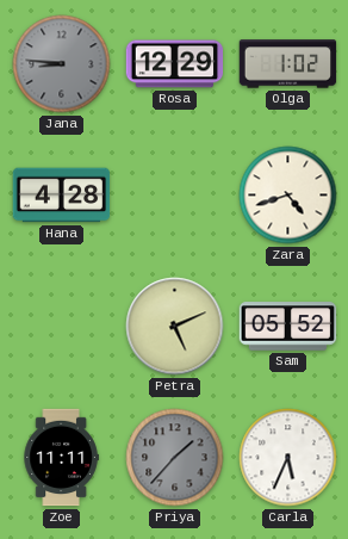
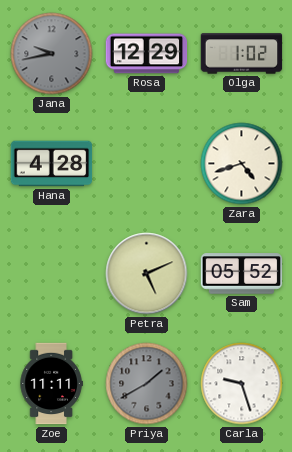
Jana: 8:46 -> 9:43
Priya: 1:37 -> 1:40
Carla: 5:34 -> 9:27
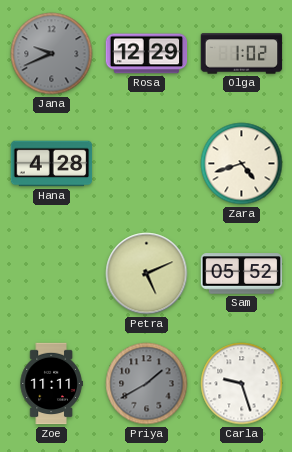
Jana: 9:43 -> 9:41
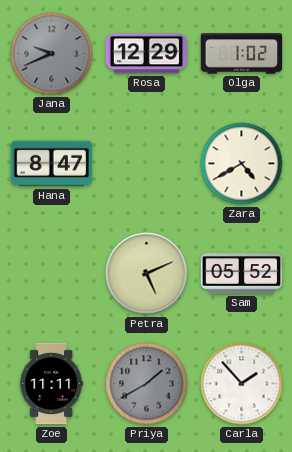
Hana: 4:28 -> 8:47
Zara: 4:42 -> 4:40
Carla: 9:27 -> 1:53
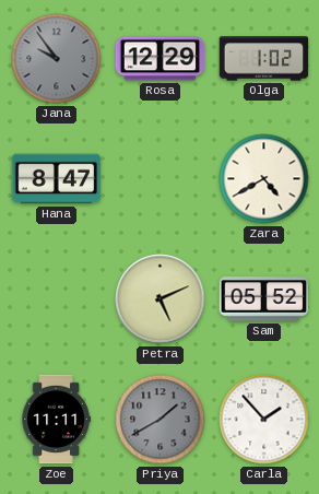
Jana: 9:41 -> 9:54
